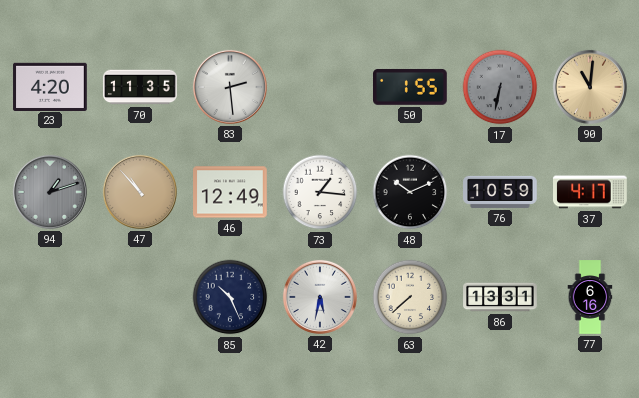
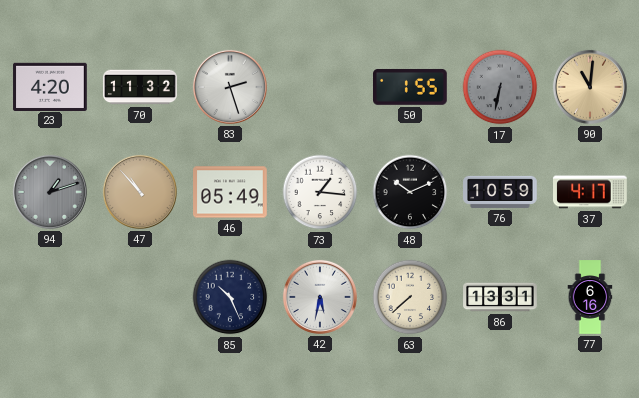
70: 11:35 -> 11:32
83: 2:29 -> 2:27
46: 12:49 -> 05:49
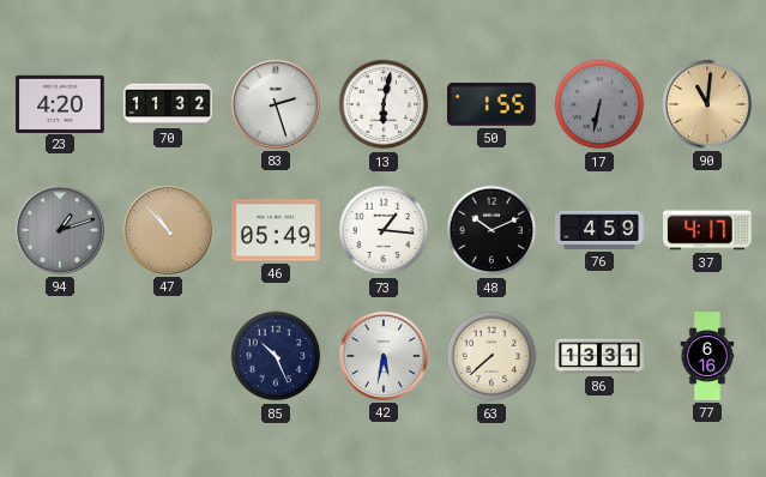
13: none -> 6:02
76: 10:59 -> 4:59
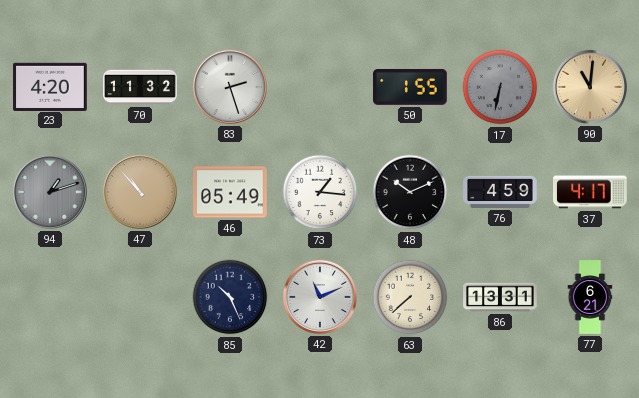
13: 6:02 -> none
42: 5:32 -> 11:11
77: 6:16 -> 6:21
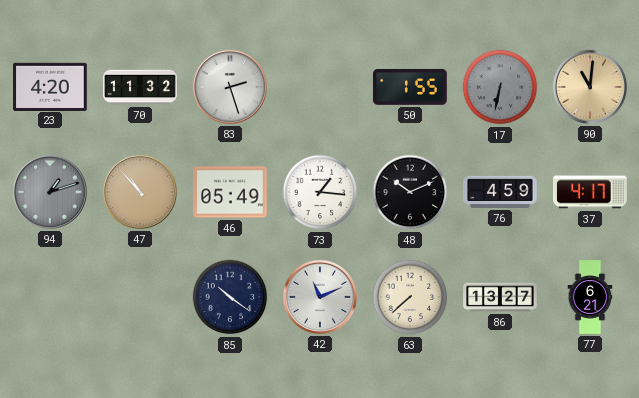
85: 10:26 -> 10:21
86: 13:31 -> 13:27
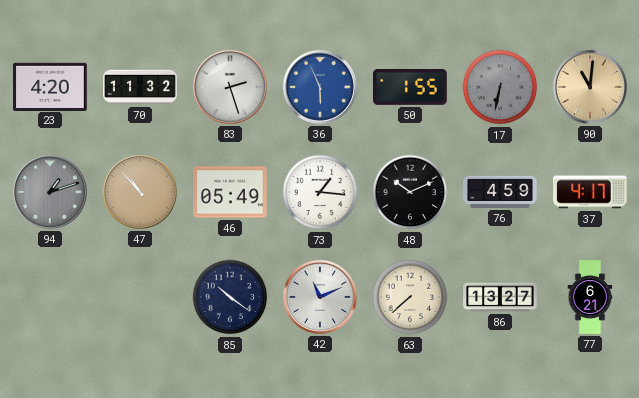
36: none -> 5:56
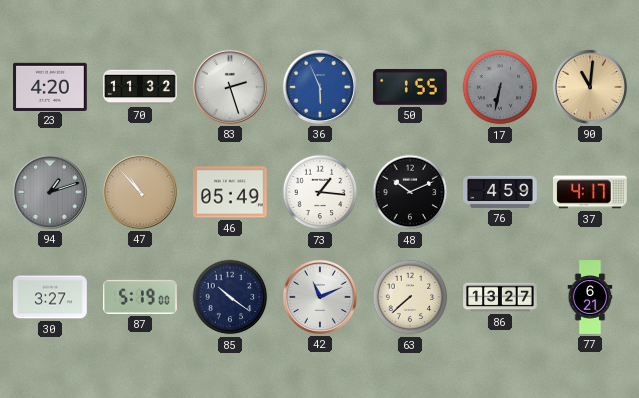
30: none -> 3:27
87: none -> 5:19
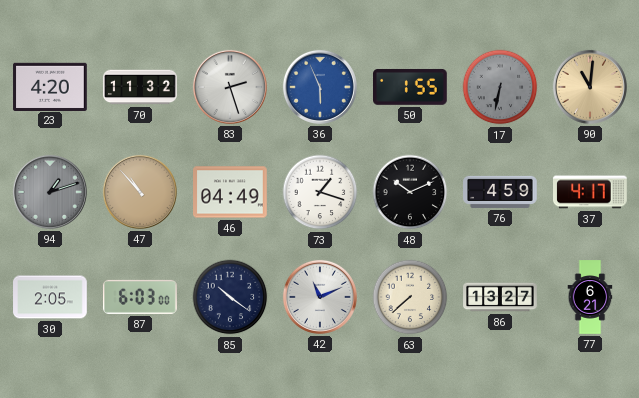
46: 05:49 -> 04:49
73: 1:16 -> 1:18
30: 3:27 -> 2:05
87: 5:19 -> 6:03
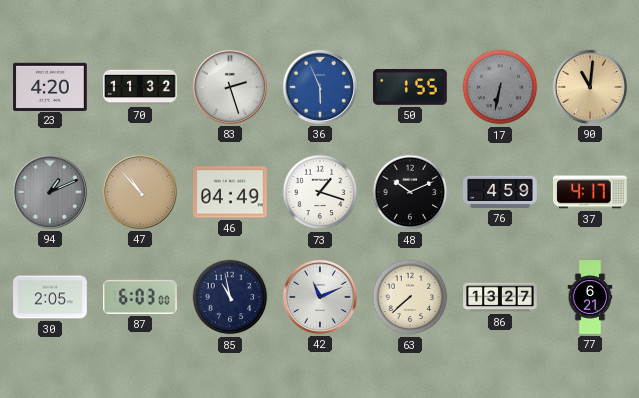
94: 1:12 -> 1:11
85: 10:21 -> 10:58
